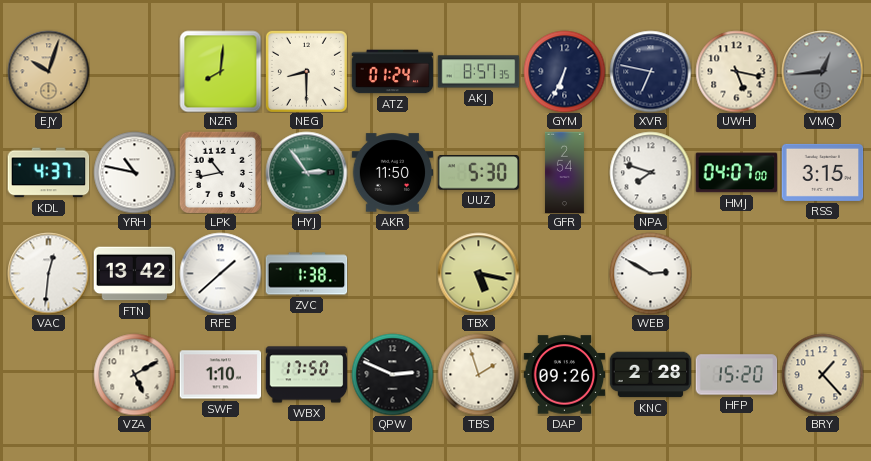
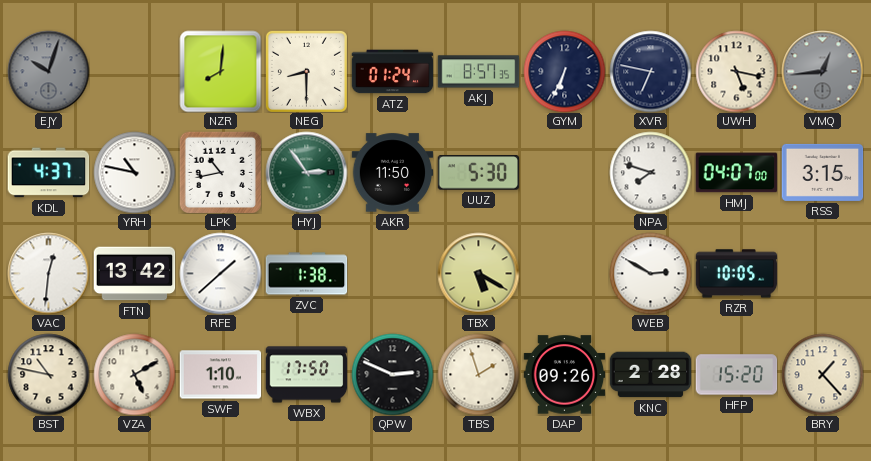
EJY dial: champagne -> grey
GFR: 2:54 -> none
TBX: 5:17 -> 5:20
RZR: none -> 10:05
BST: none -> 10:47
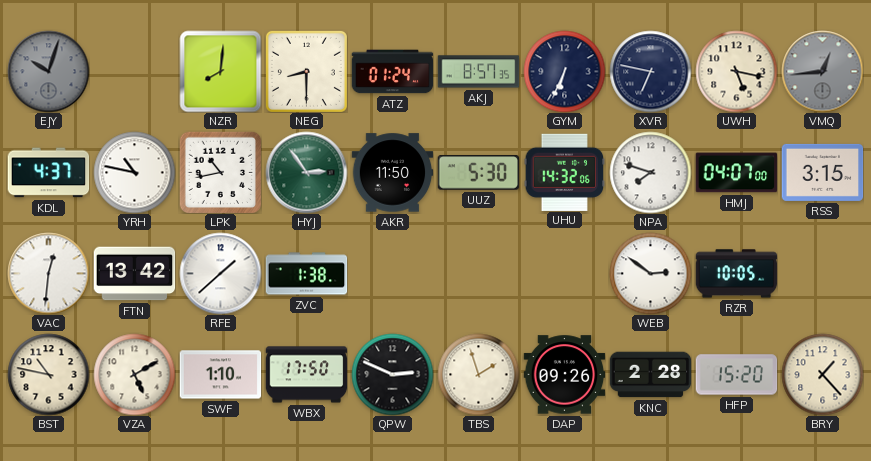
UHU: none -> 14:32
TBX: 5:20 -> none
WEB: 2:50 -> 2:51
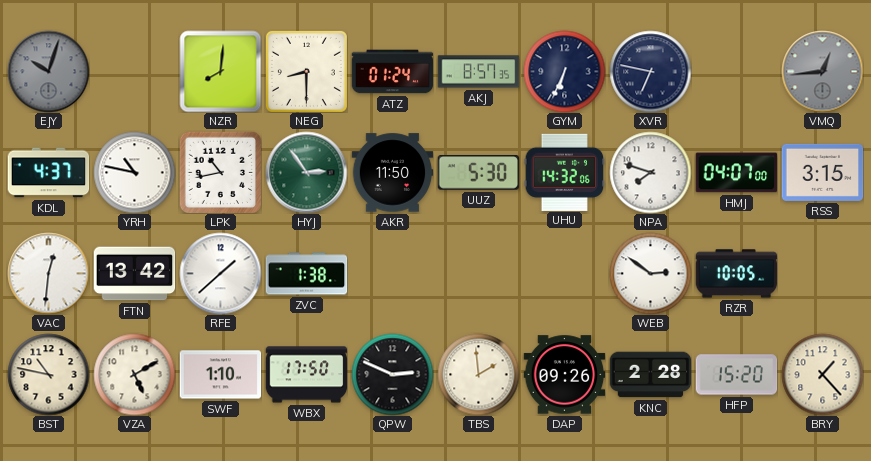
UWH: 5:17 -> none
TBS: 1:57 -> 1:59
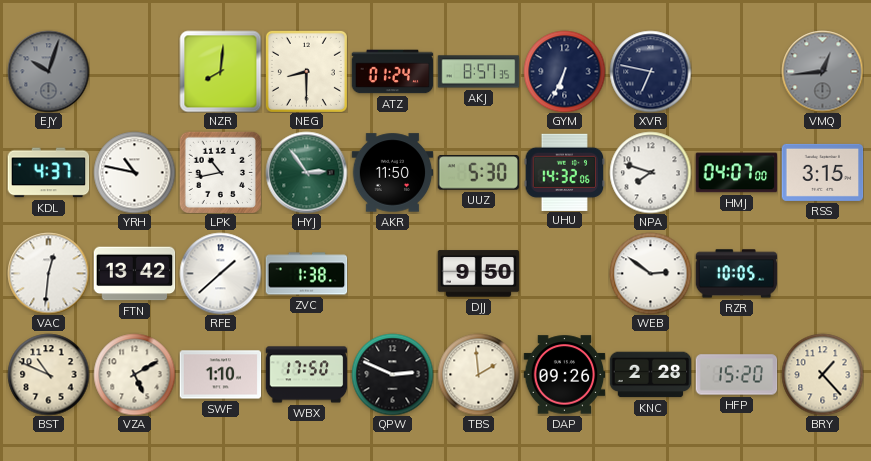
DJJ: none -> 9:50
BST: 10:47 -> 10:49
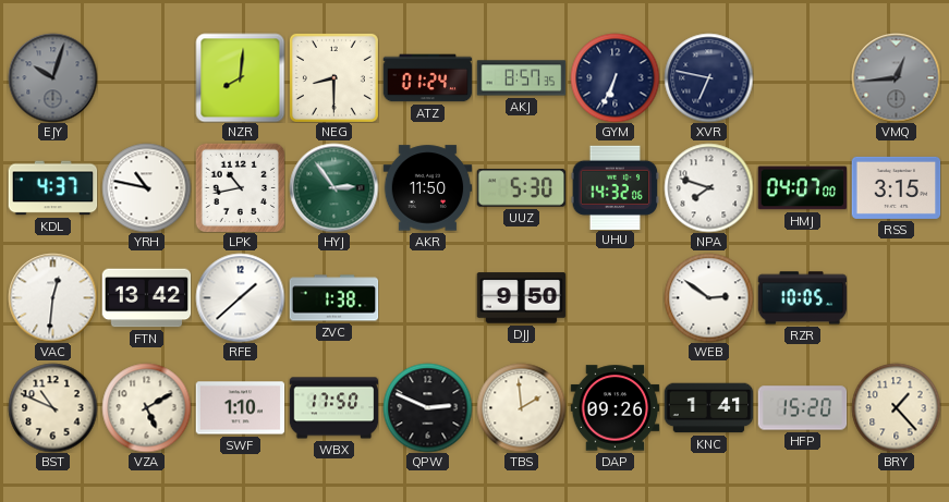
KNC: 2:28 -> 1:41
